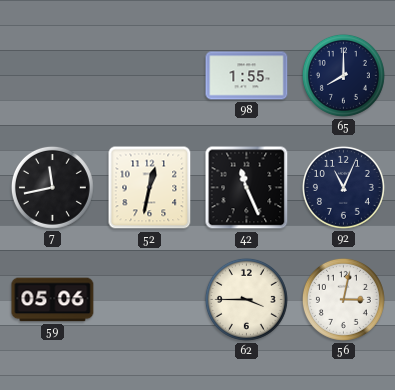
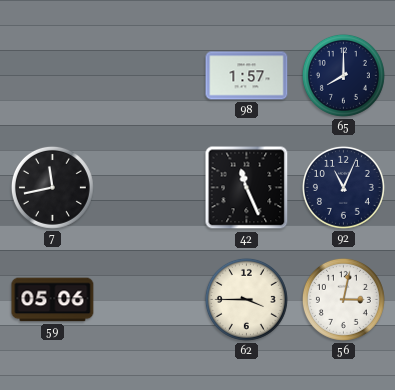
98: 1:55 -> 1:57
52: 12:32 -> none
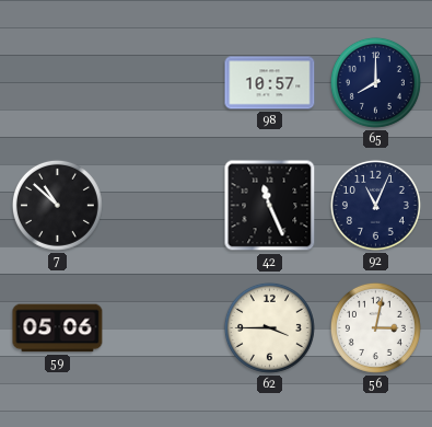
98: 1:57 -> 10:57
7: 11:43 -> 10:52
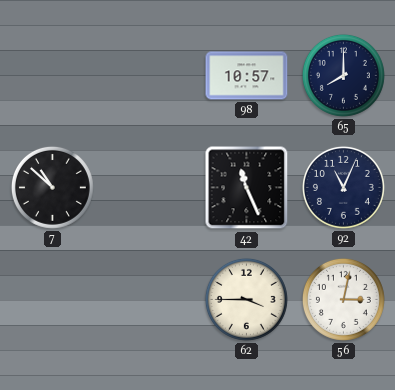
59: 05:06 -> none
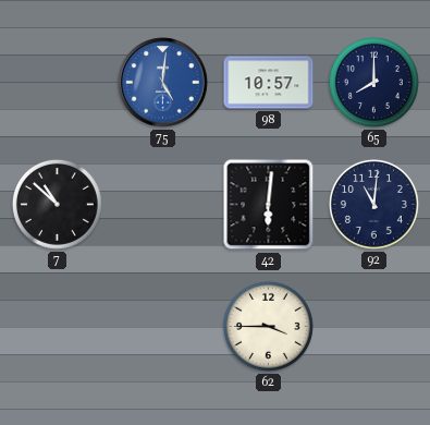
75: none -> 5:01
42: 11:26 -> 6:01
92: 11:04 -> 11:01
56: 3:02 -> none
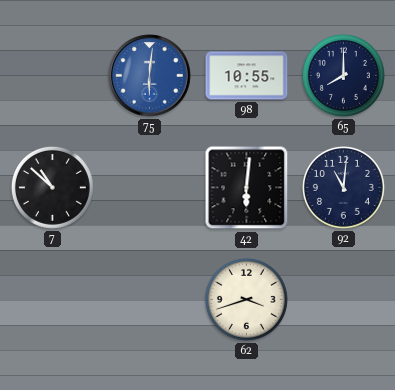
75: 5:01 -> 6:01
98: 10:57 -> 10:55
62: 3:45 -> 3:42
